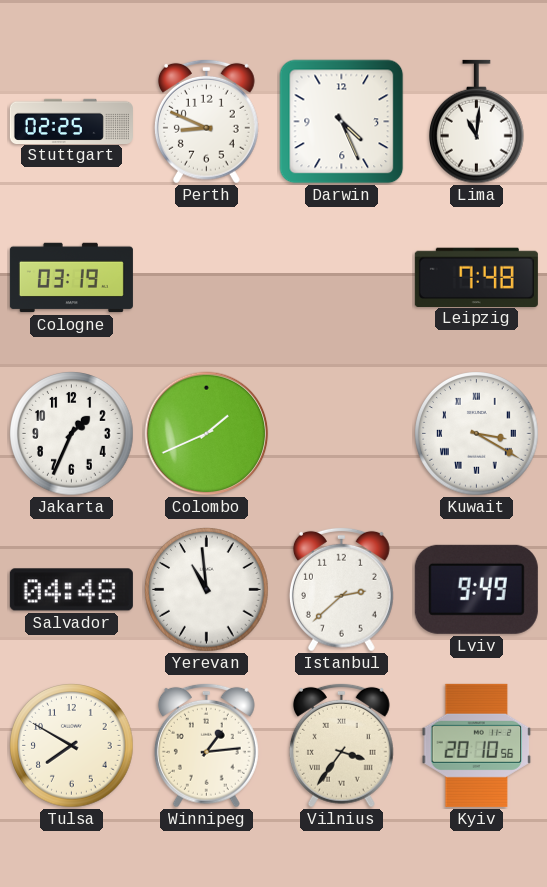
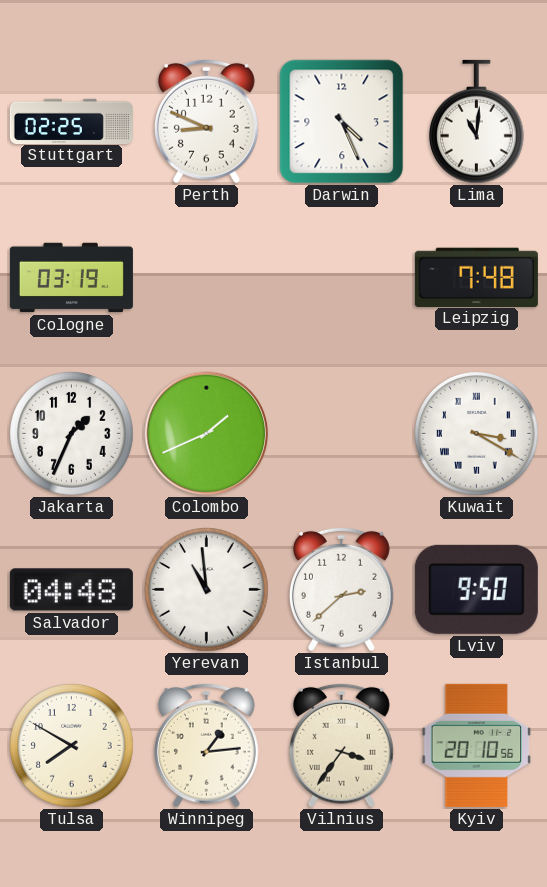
Lviv: 9:49 -> 9:50
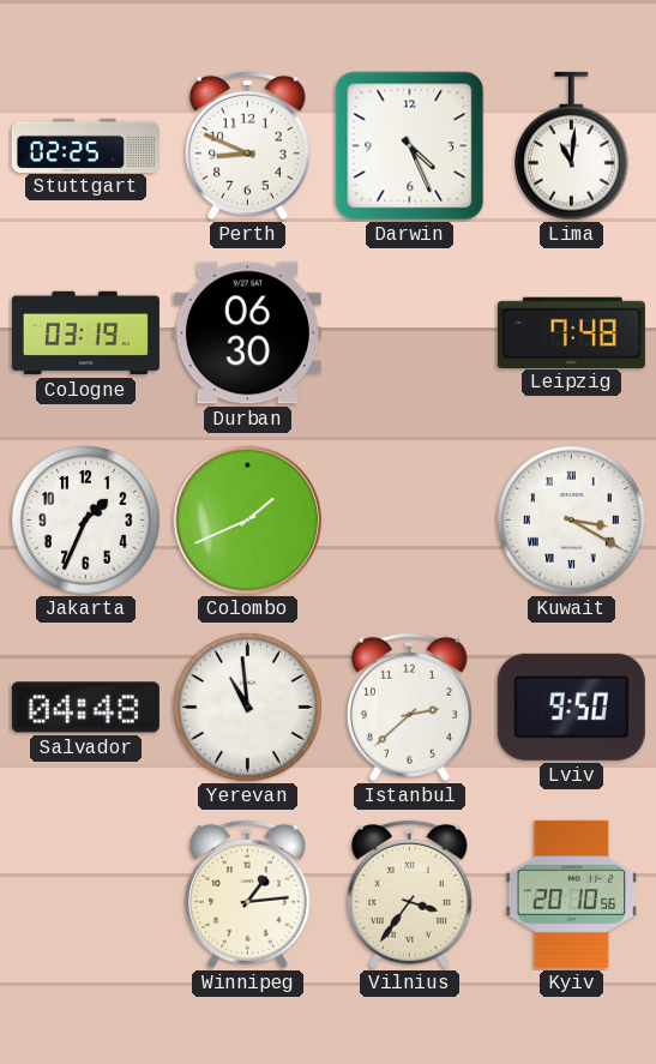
Durban: none -> 06:30
Tulsa: 7:50 -> none
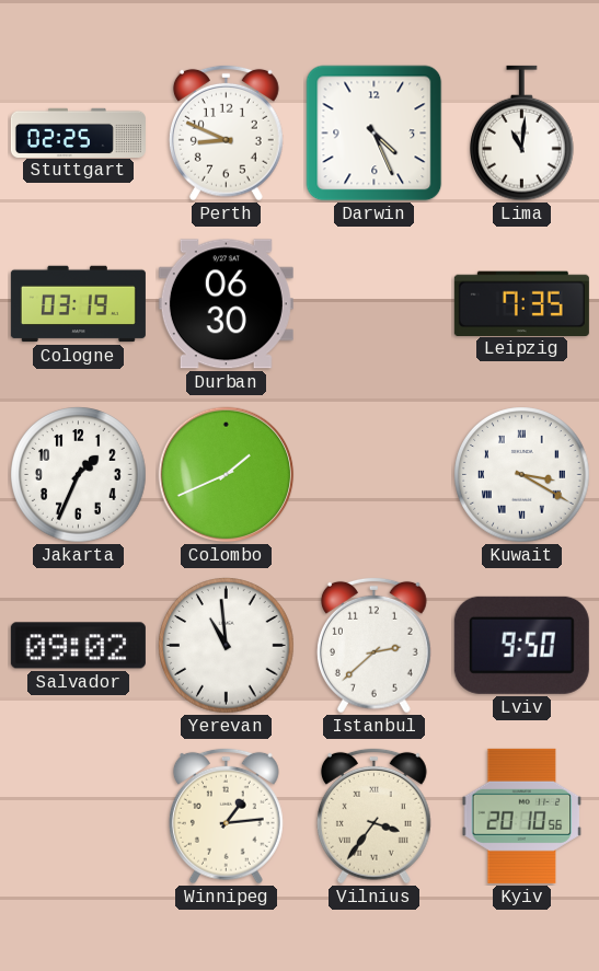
Leipzig: 7:48 -> 7:35
Salvador: 04:48 -> 09:02
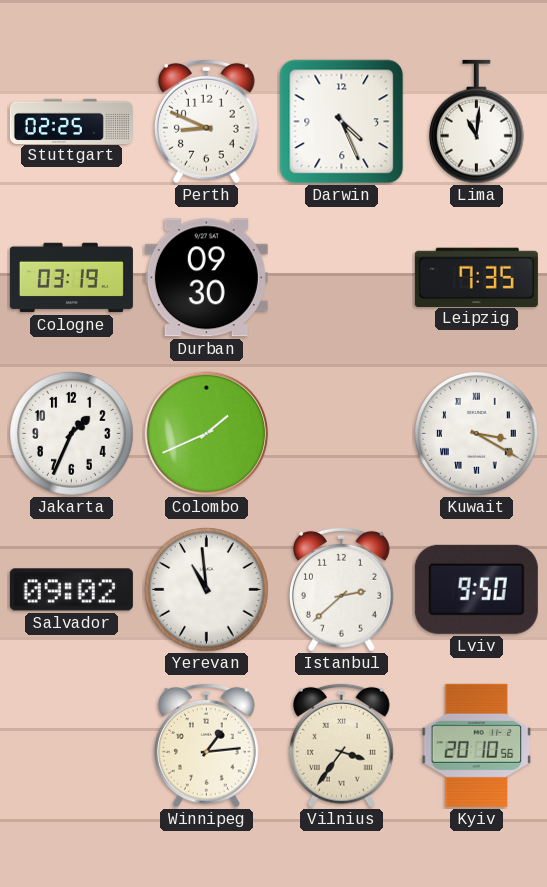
Durban: 06:30 -> 09:30
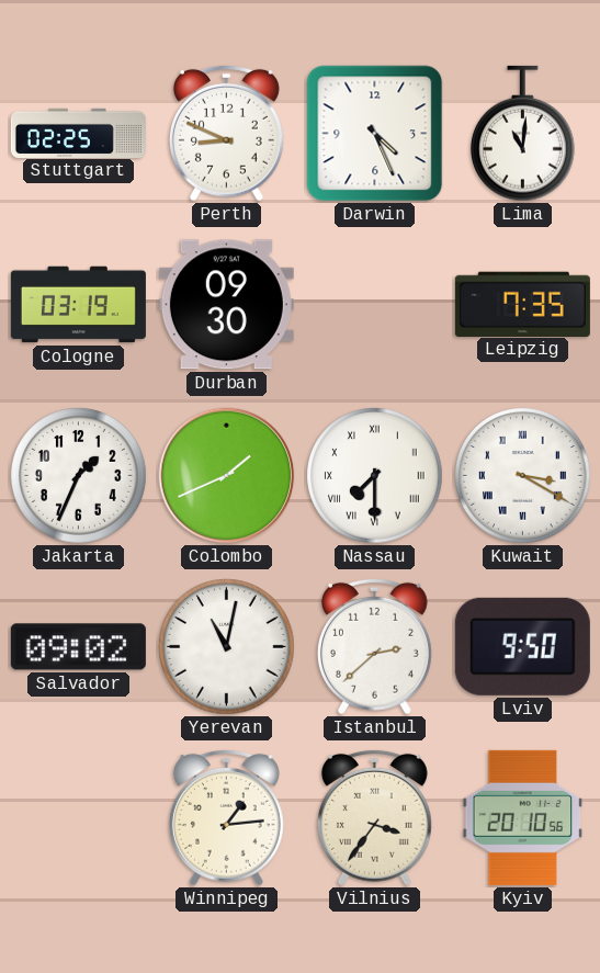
Nassau: none -> 7:30
Yerevan: 10:59 -> 11:02
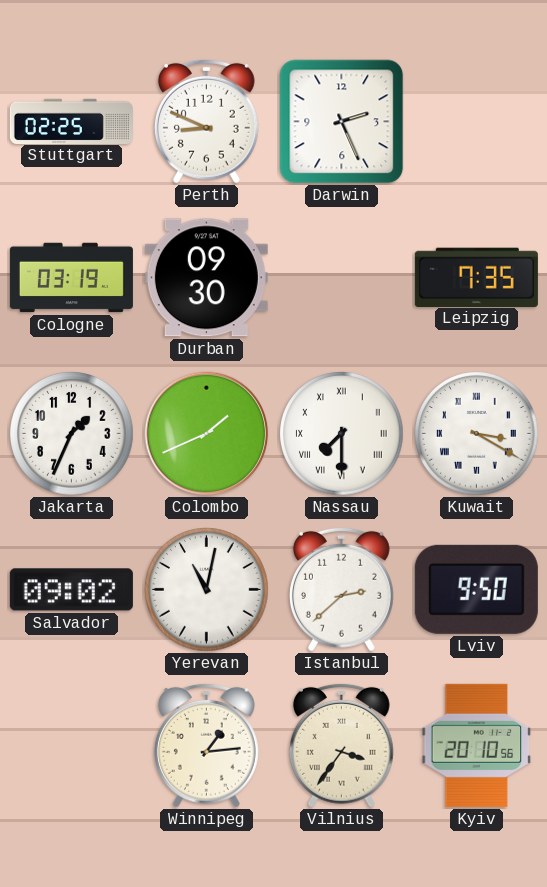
Darwin: 4:26 -> 2:26
Lima: 11:01 -> none
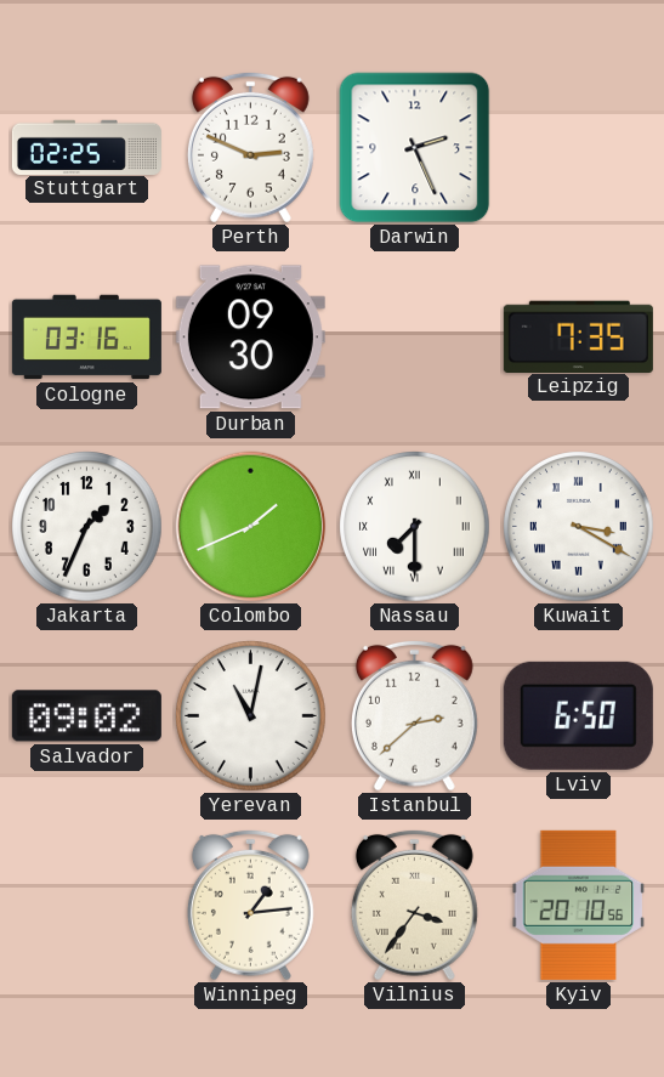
Perth: 8:49 -> 2:49
Cologne: 03:19 -> 03:16
Lviv: 9:50 -> 6:50
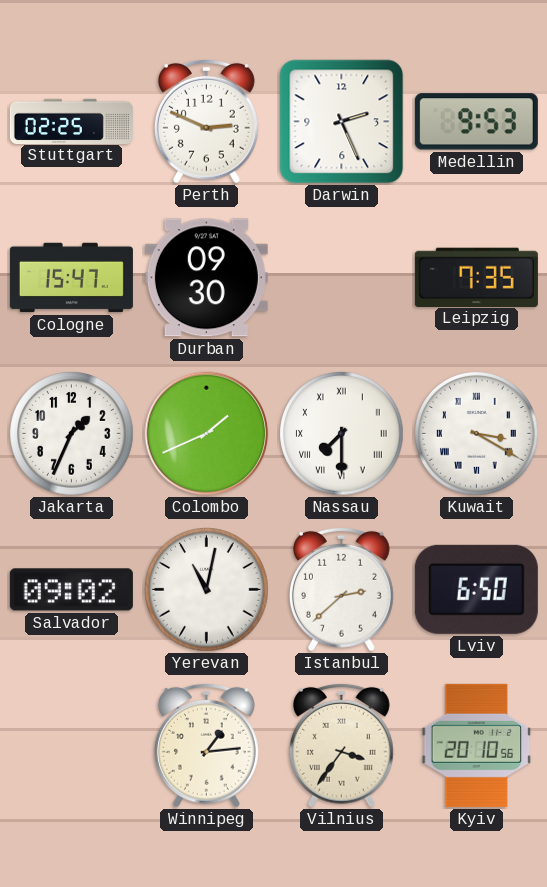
Medellin: none -> 9:53
Cologne: 03:16 -> 15:47
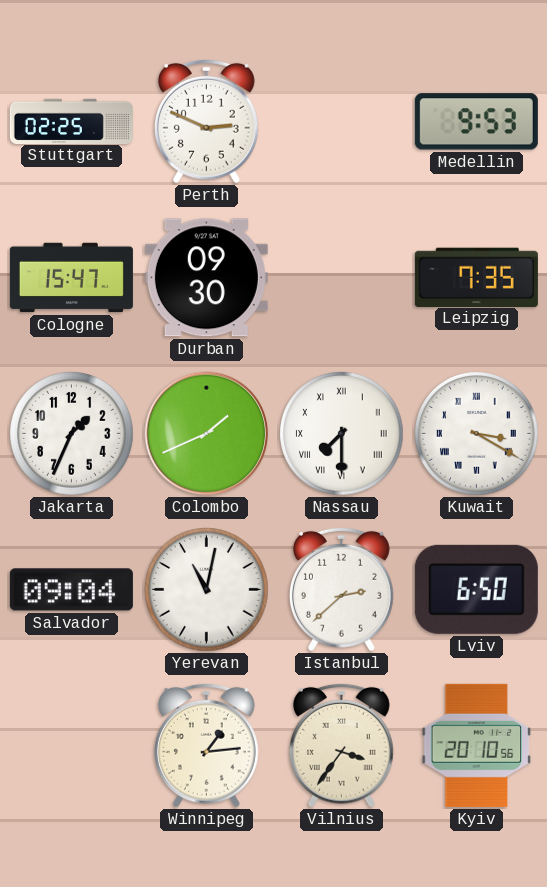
Darwin: 2:26 -> none
Salvador: 09:02 -> 09:04
